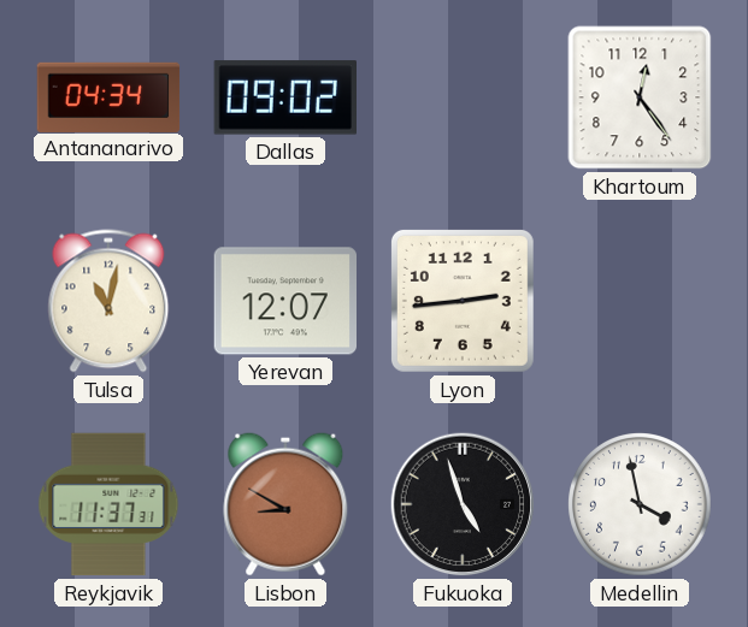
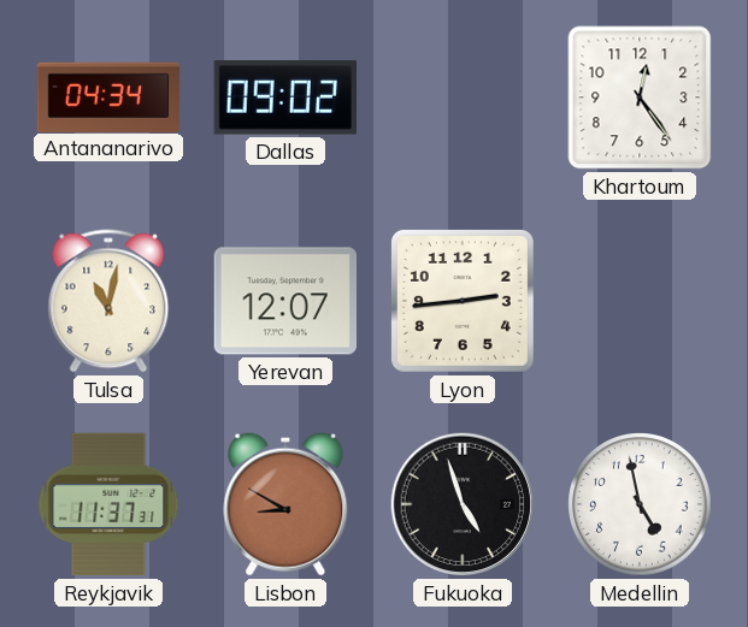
Medellin: 3:58 -> 4:58
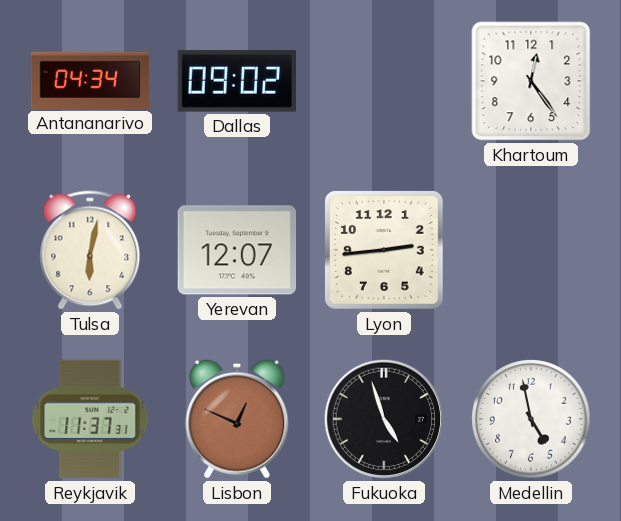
Tulsa: 11:02 -> 6:02
Lisbon: 8:50 -> 12:49
